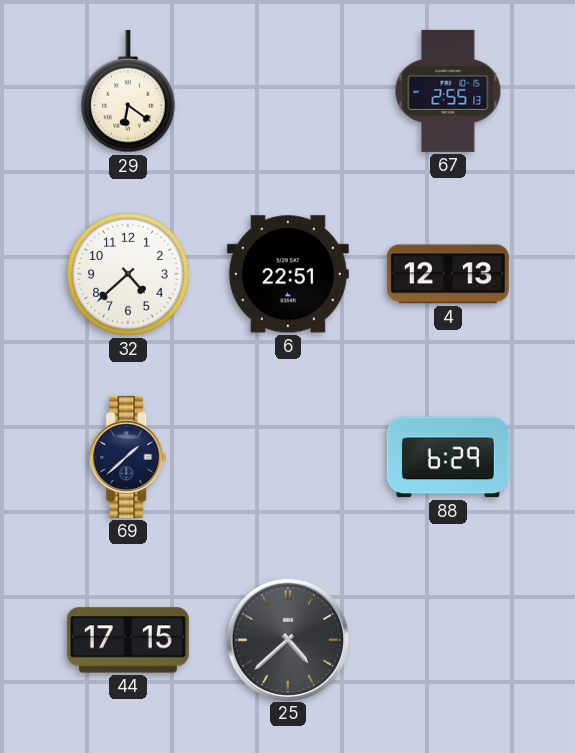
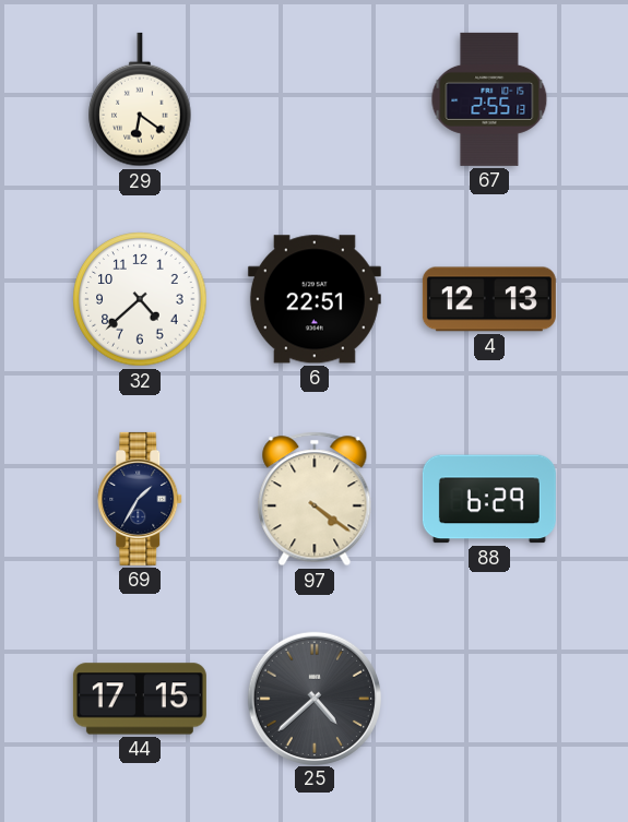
69: 1:38 -> 1:35
97: none -> 4:21
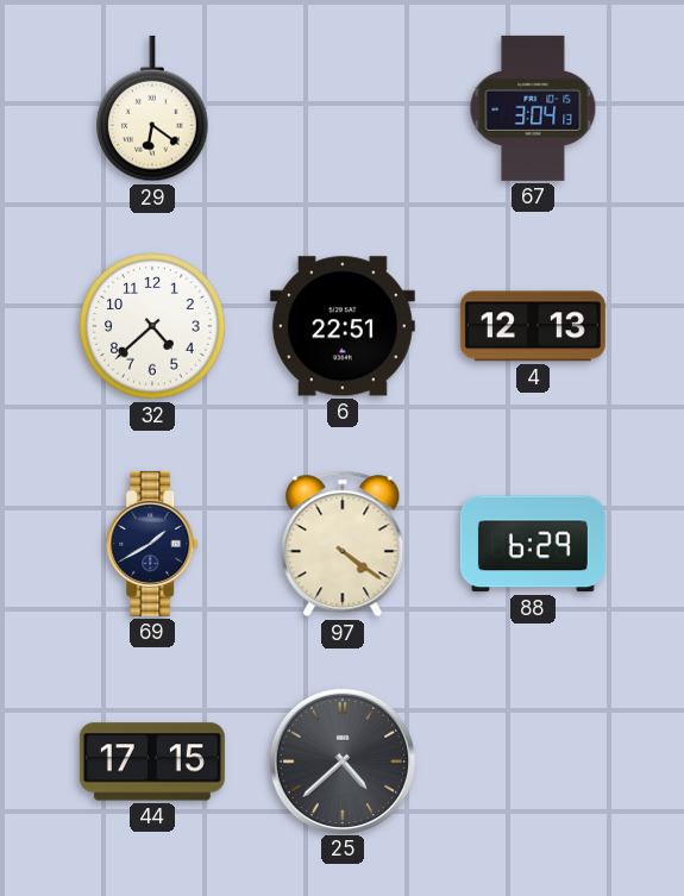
67: 2:55 -> 3:04
69: 1:35 -> 1:40
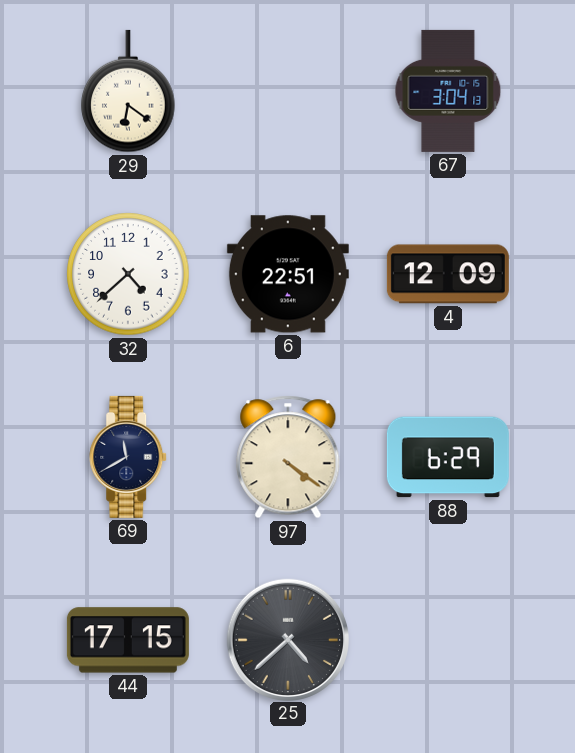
4: 12:13 -> 12:09
69: 1:40 -> 11:40
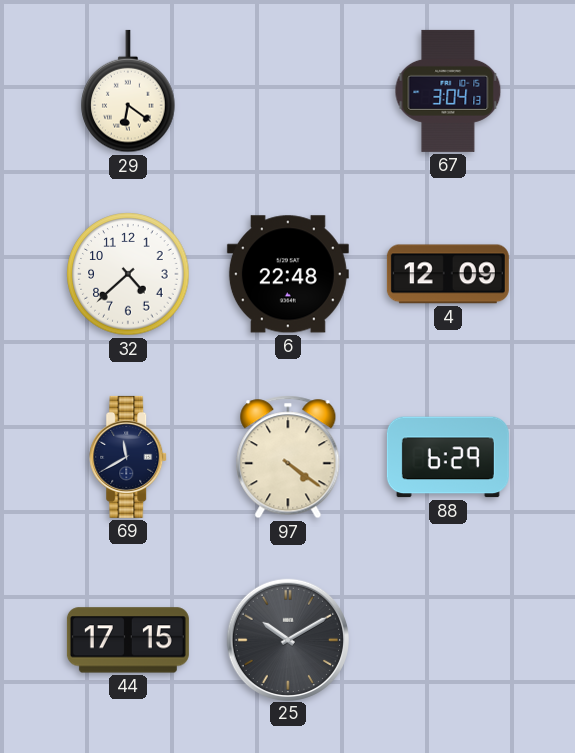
6: 22:51 -> 22:48
25: 4:38 -> 10:10
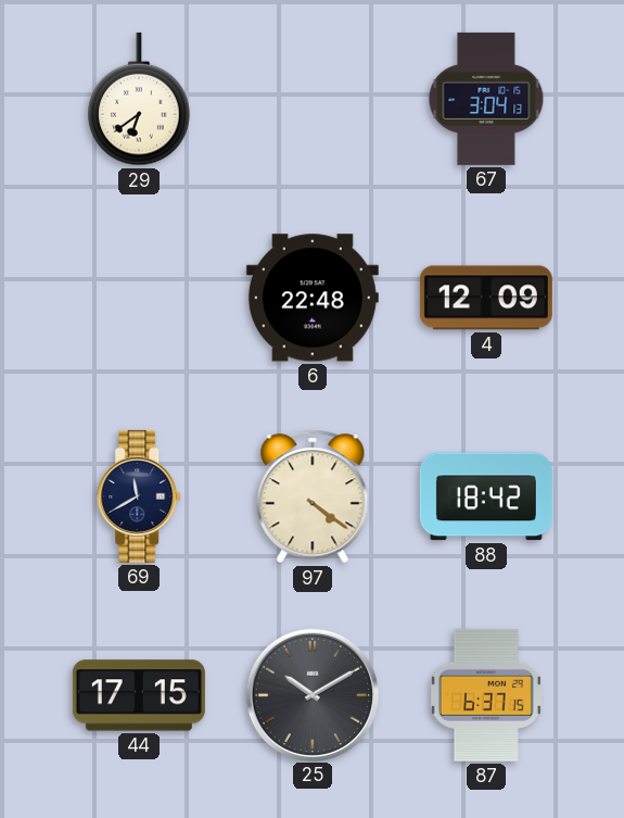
29: 6:21 -> 6:39
32: 4:38 -> none
88: 6:29 -> 18:42
87: none -> 6:37
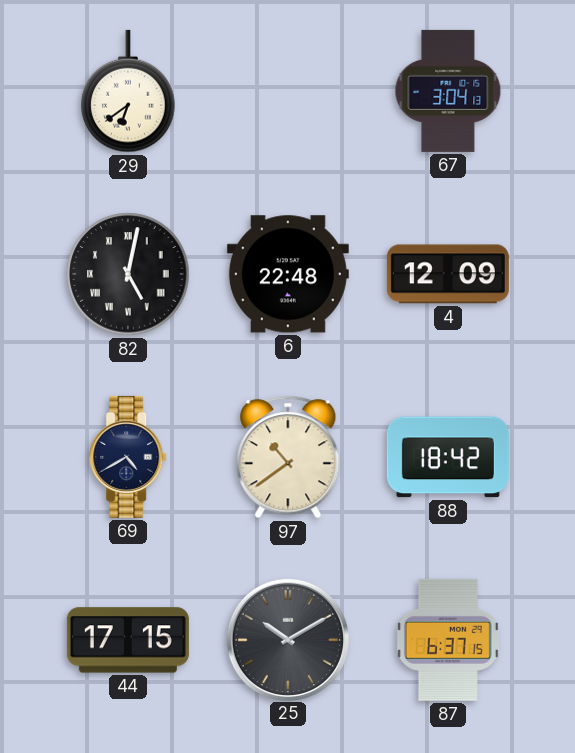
82: none -> 5:02
69: 11:40 -> 4:40
97: 4:21 -> 10:39
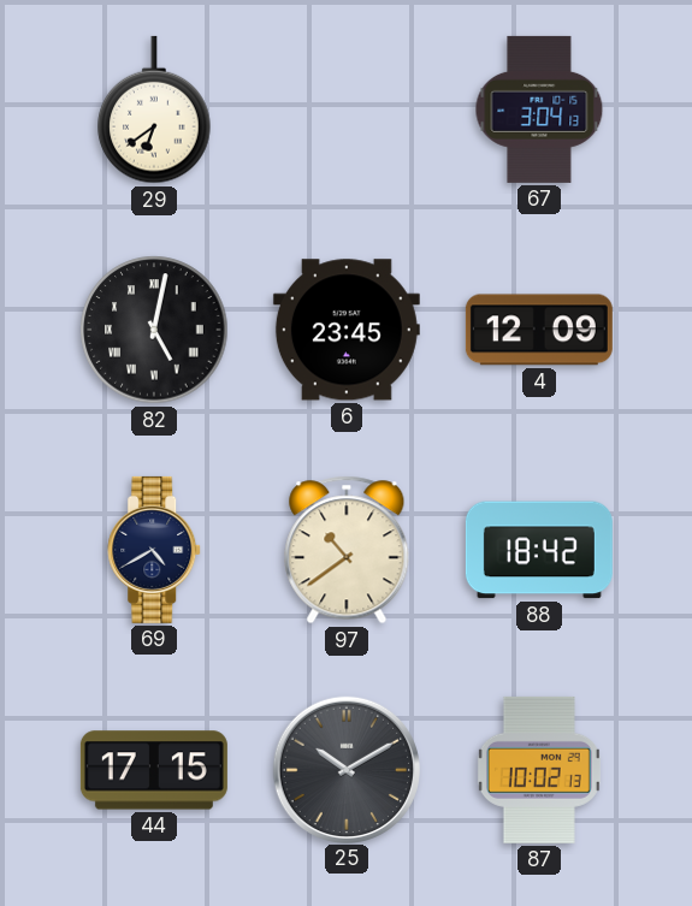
6: 22:48 -> 23:45
87: 6:37 -> 10:02
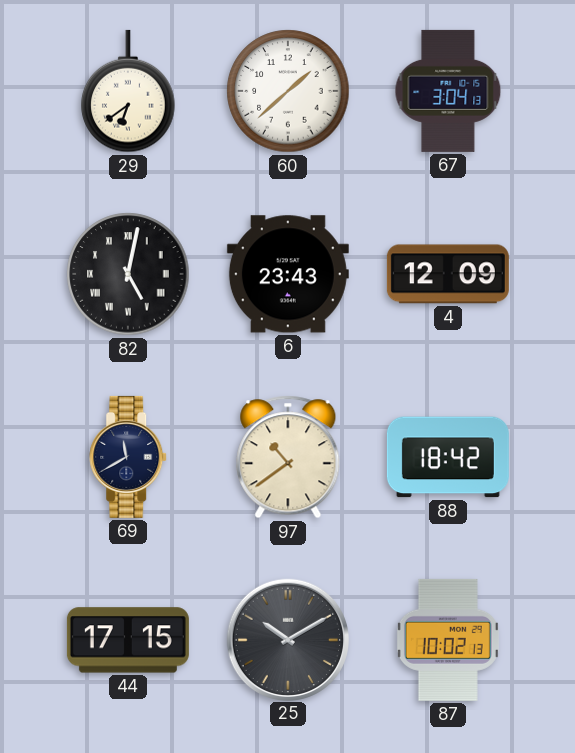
60: none -> 1:38
6: 23:45 -> 23:43
69: 4:40 -> 11:40
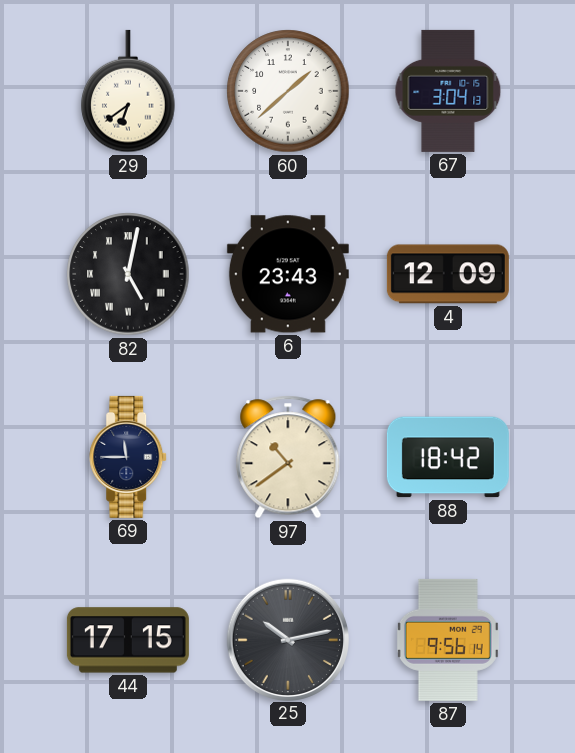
69: 11:40 -> 11:45
25: 10:10 -> 10:13
87: 10:02 -> 9:56
